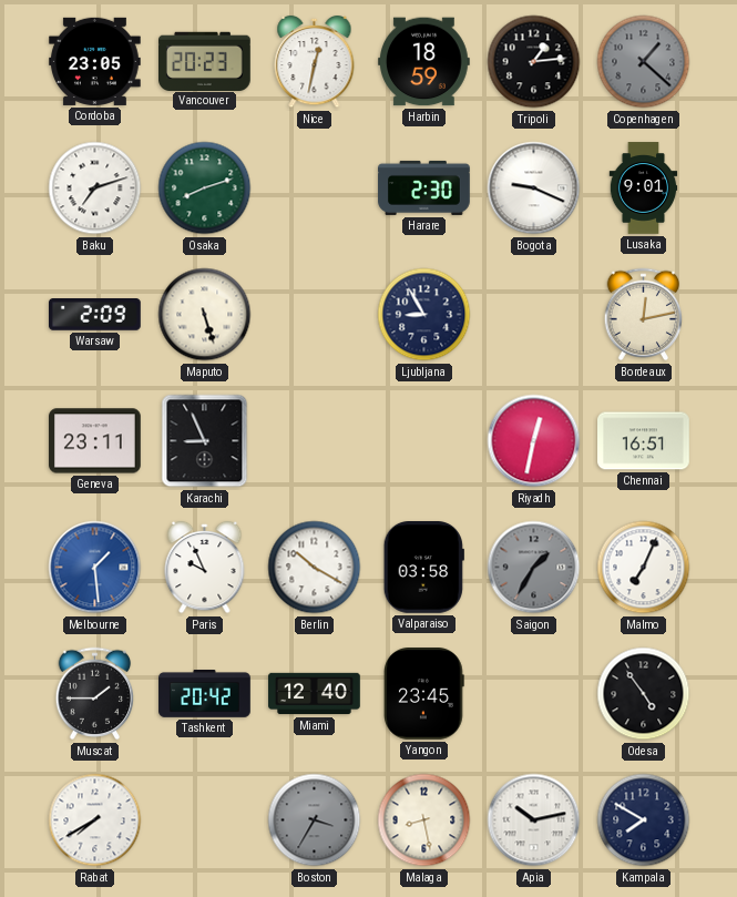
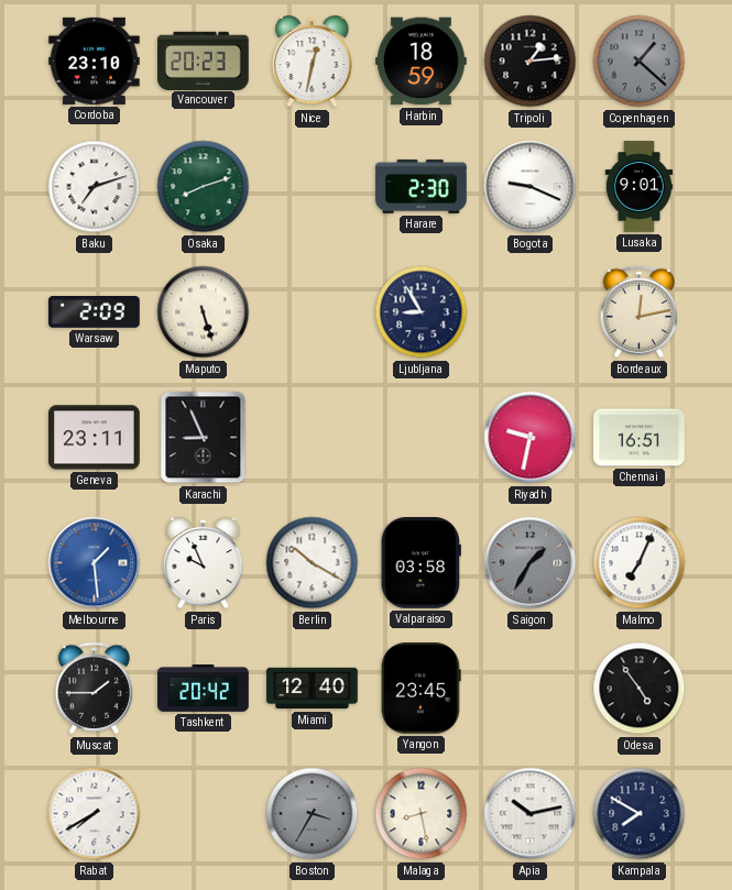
Cordoba: 23:05 -> 23:10
Riyadh: 12:32 -> 9:32
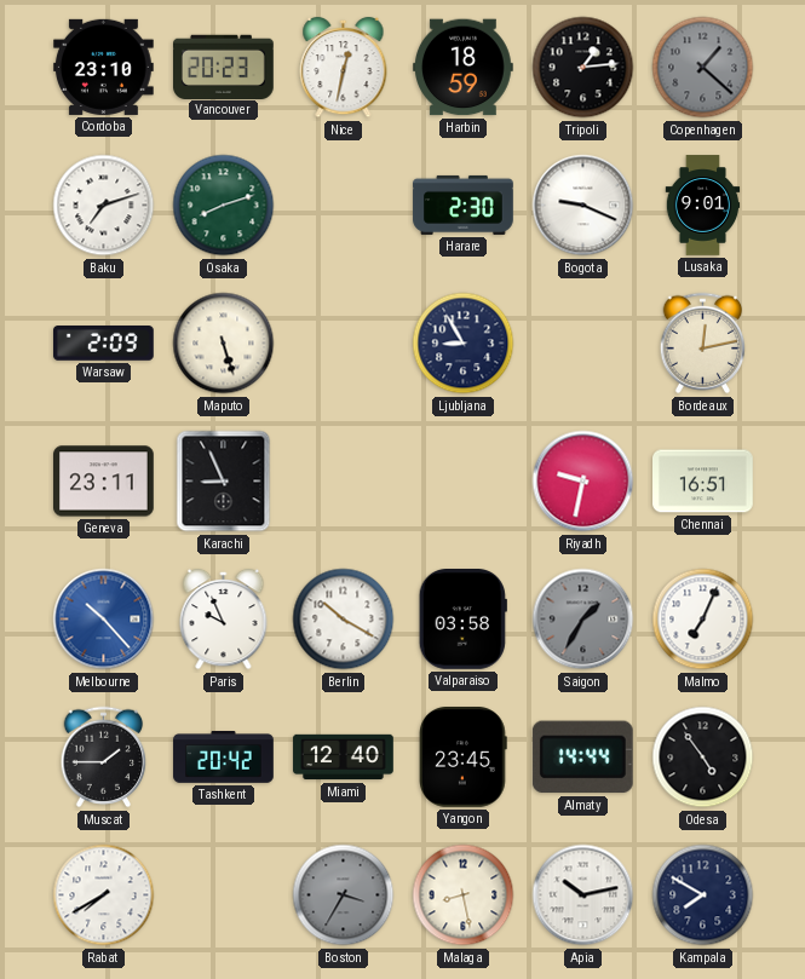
Melbourne: 1:29 -> 10:23
Almaty: none -> 14:44
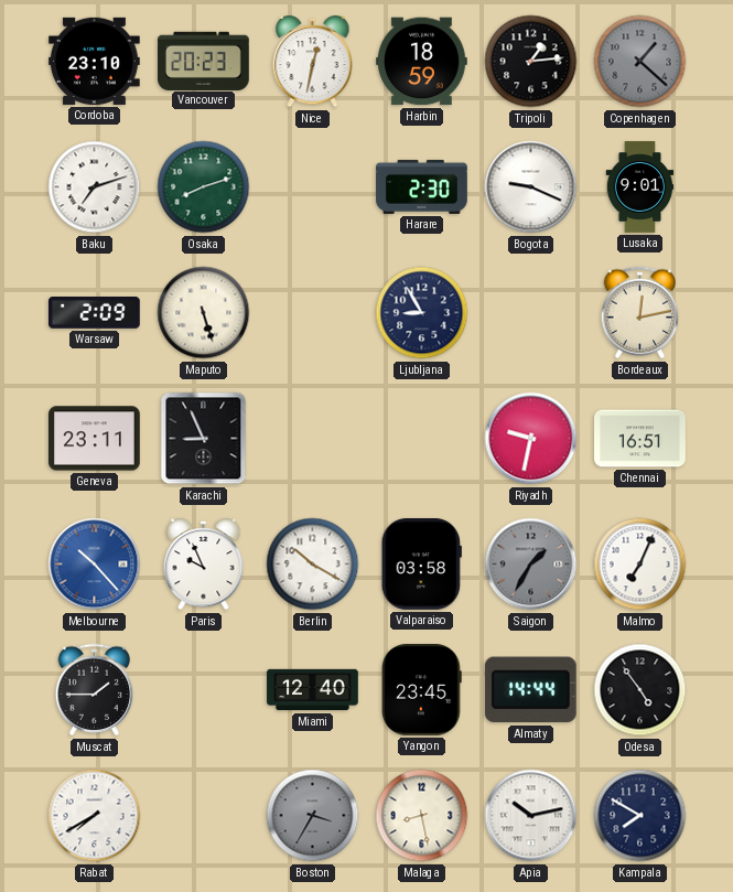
Tashkent: 20:42 -> none
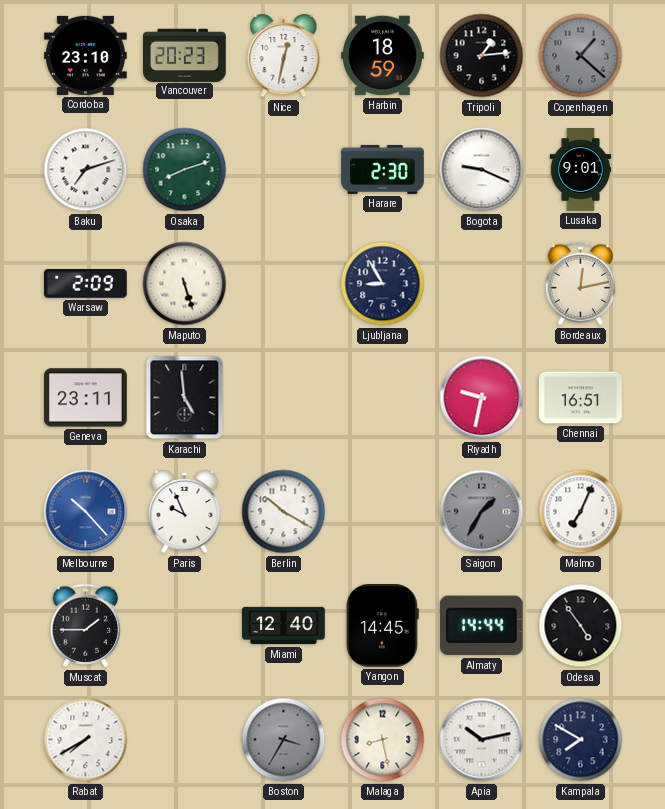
Karachi: 8:56 -> 4:59
Valparaiso: 03:58 -> none
Yangon: 23:45 -> 14:45
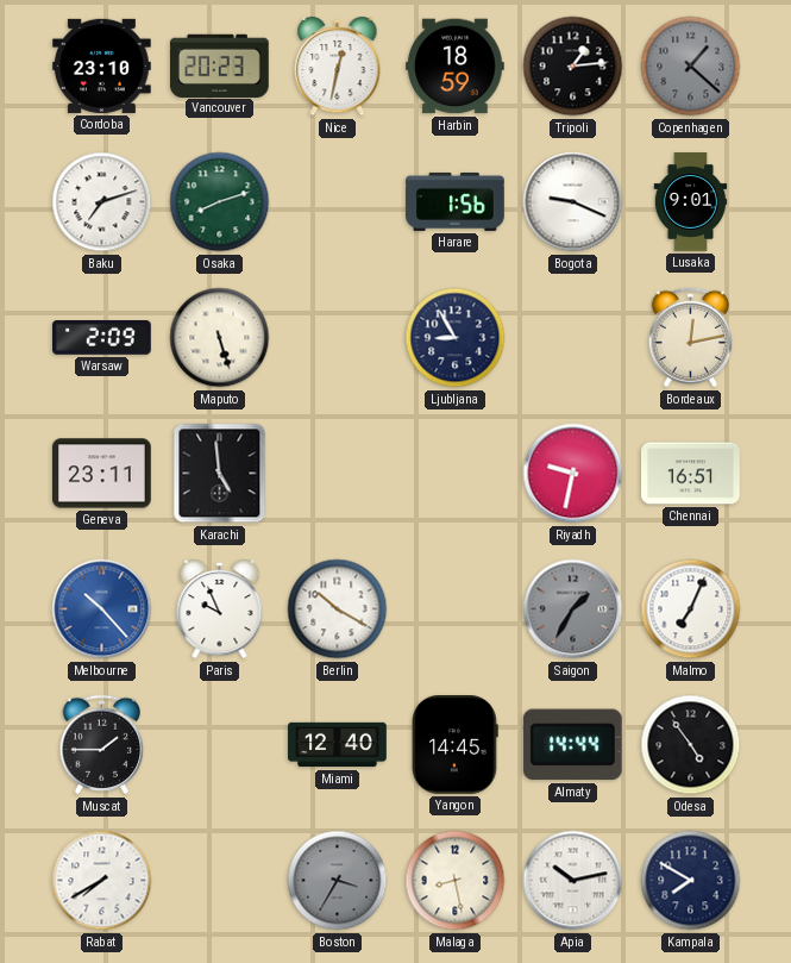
Harare: 2:30 -> 1:56
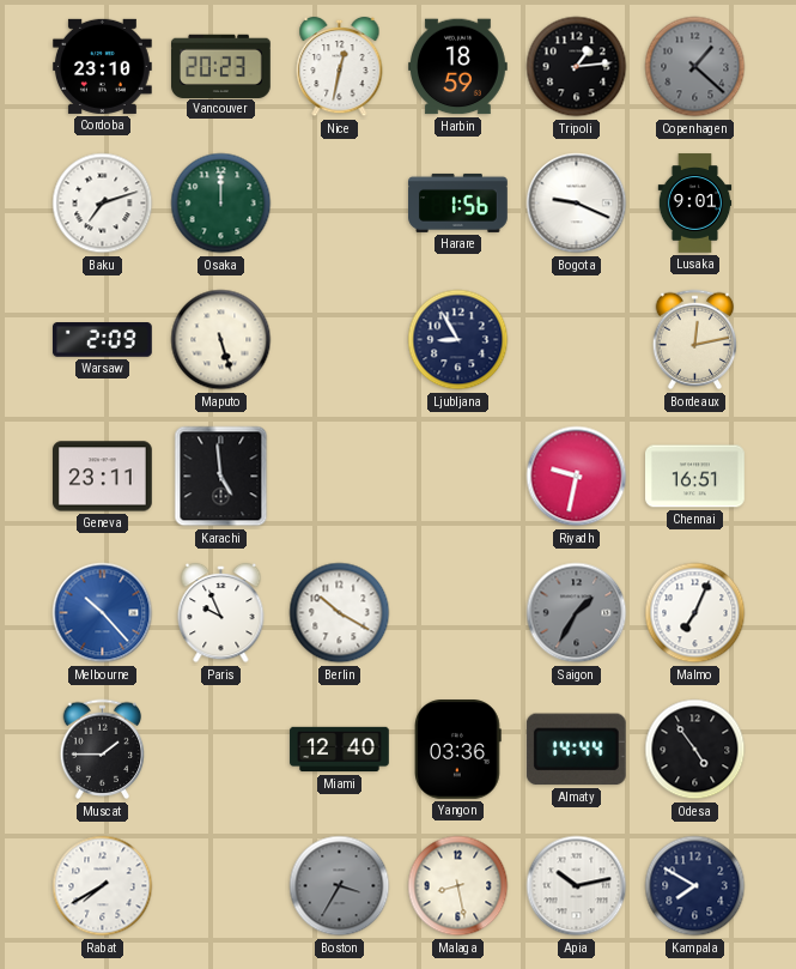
Osaka: 8:12 -> 12:00
Yangon: 14:45 -> 03:36
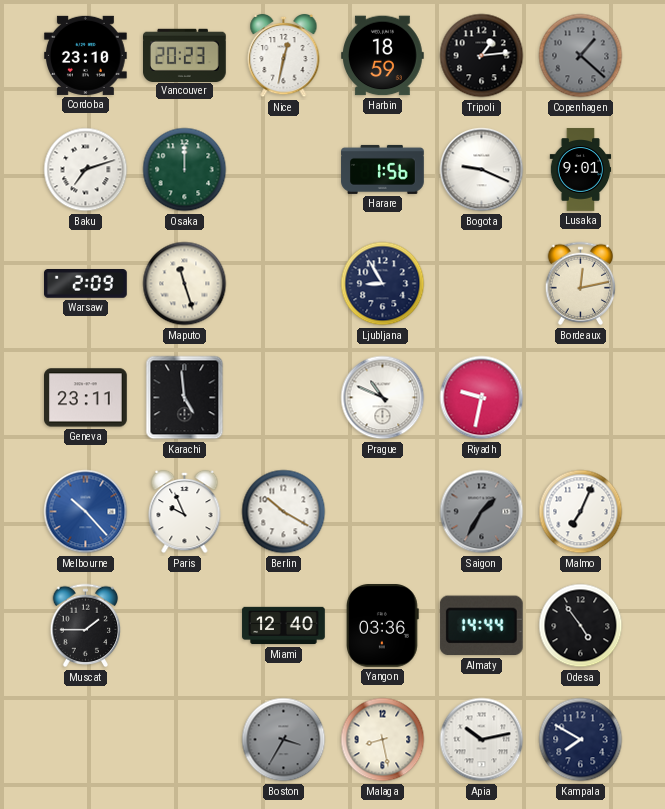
Maputo: 5:27 -> 11:27
Prague: none -> 10:49
Chennai: 16:51 -> none
Rabat: 7:40 -> none
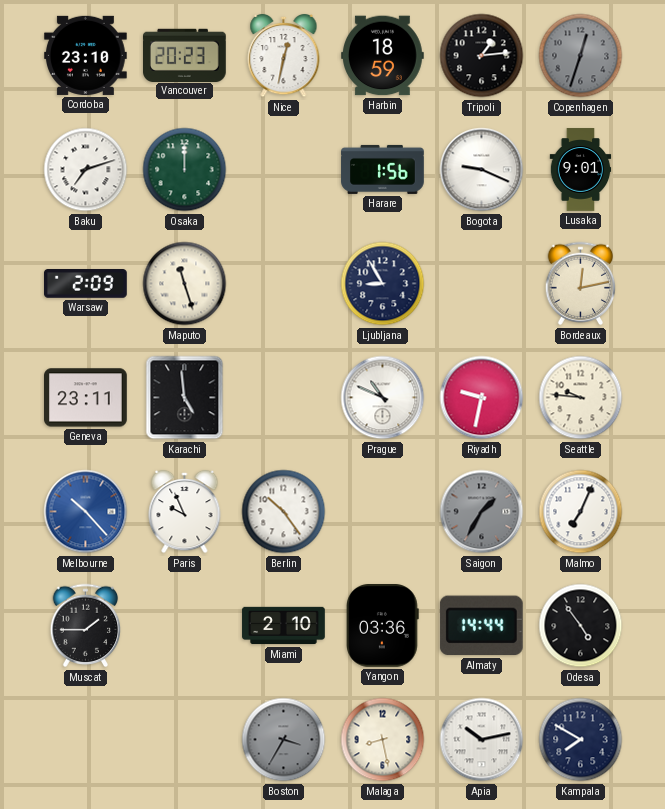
Copenhagen: 1:22 -> 12:33
Seattle: none -> 9:46
Berlin: 10:20 -> 10:24
Miami: 12:40 -> 2:10
